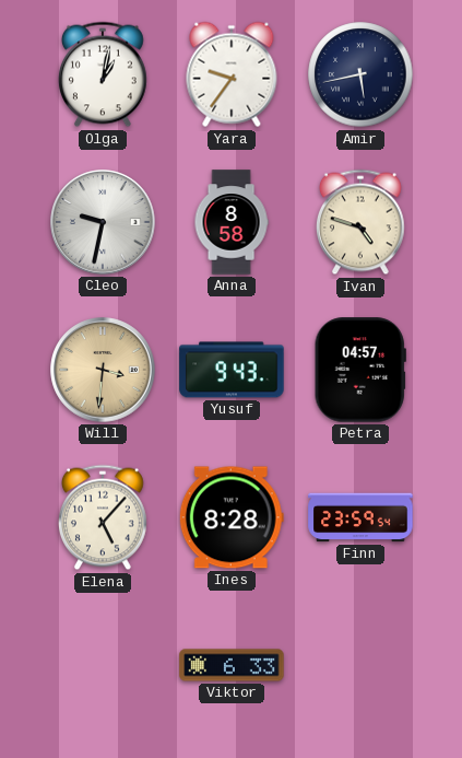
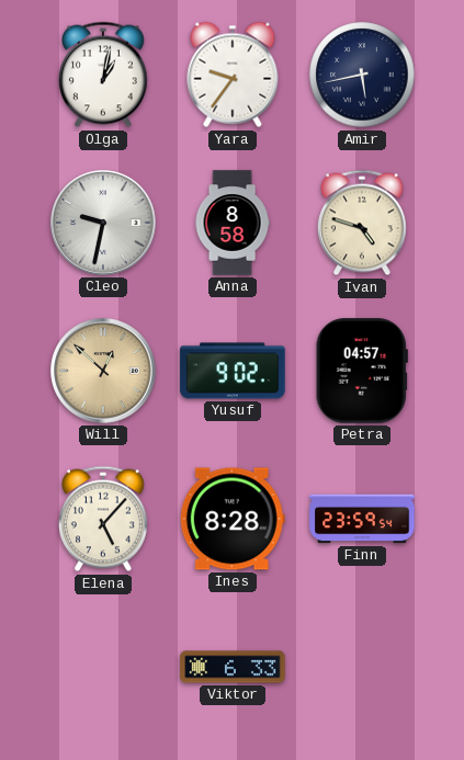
Will: 3:31 -> 12:52
Yusuf: 9:43 -> 9:02
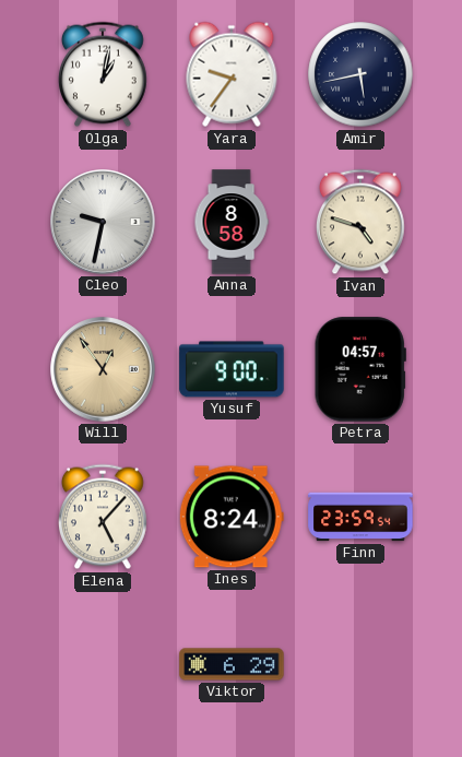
Will: 12:52 -> 12:54
Yusuf: 9:02 -> 9:00
Ines: 8:28 -> 8:24
Viktor: 6:33 -> 6:29
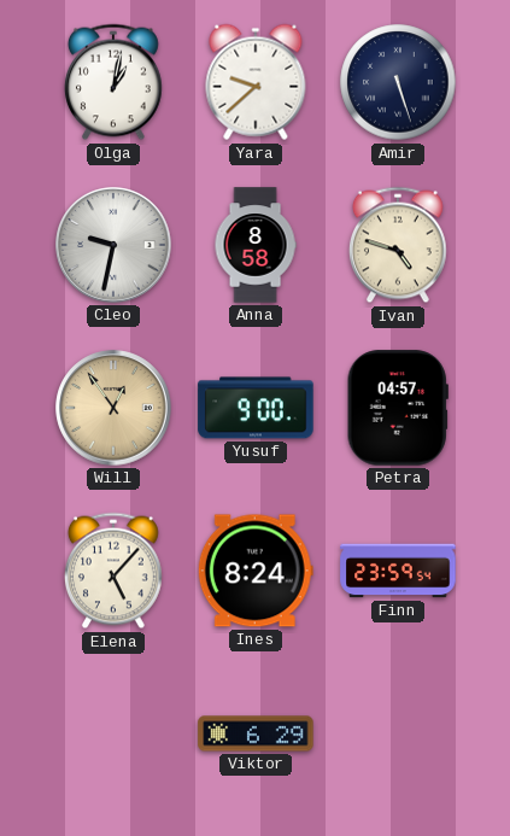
Yara: 9:36 -> 9:38
Amir: 5:43 -> 5:27
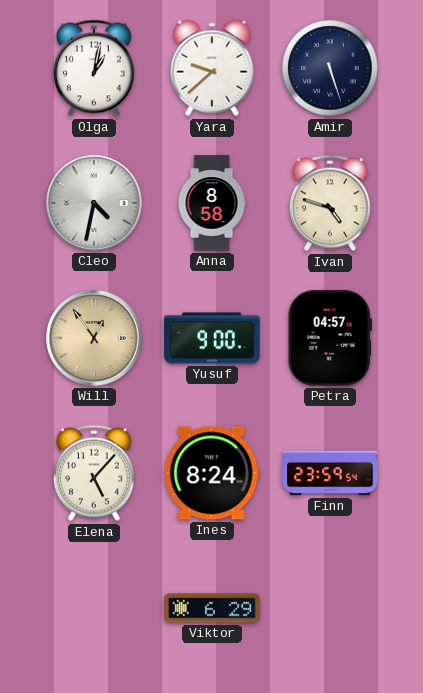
Cleo: 9:32 -> 4:32
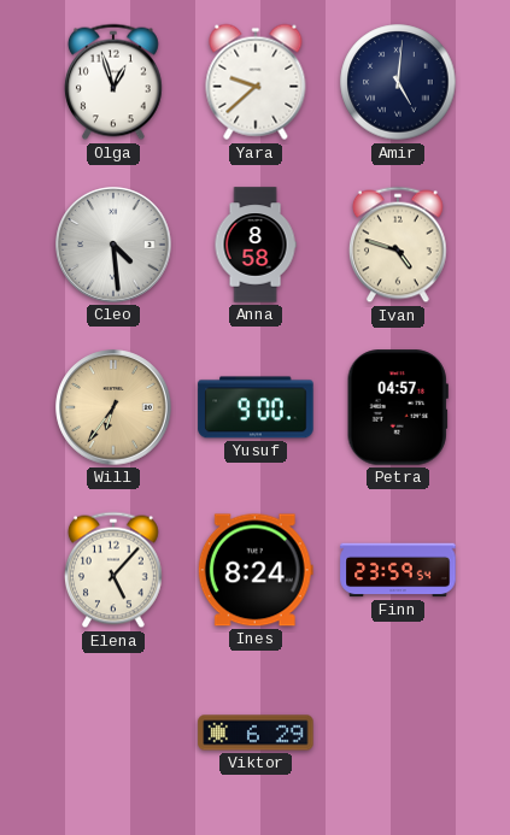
Olga: 1:02 -> 12:57
Amir: 5:27 -> 5:01
Cleo: 4:32 -> 4:29
Will: 12:54 -> 6:36
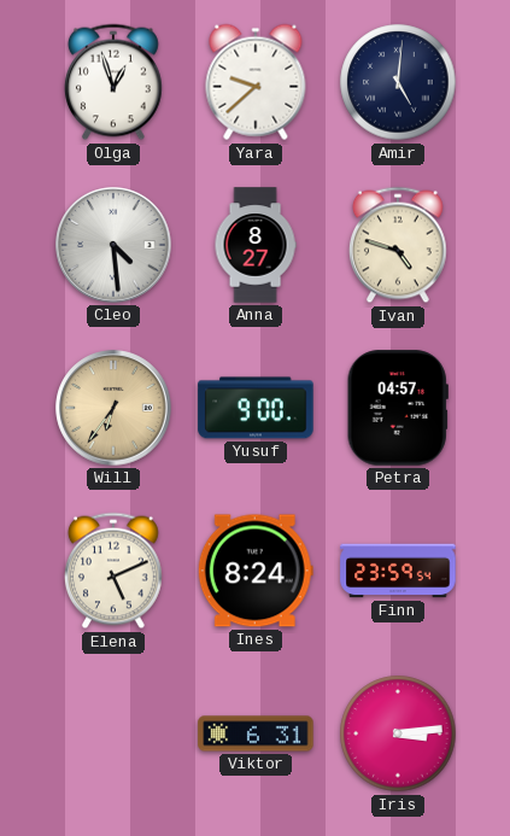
Anna: 8:58 -> 8:27
Elena: 5:07 -> 5:11
Viktor: 6:29 -> 6:31
Iris: none -> 3:14
